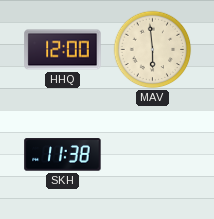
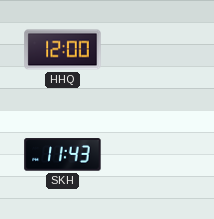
MAV: 5:59 -> none
SKH: 11:38 -> 11:43
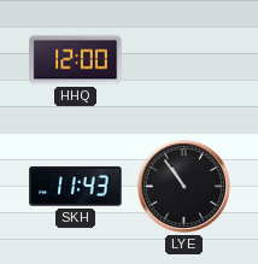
LYE: none -> 10:54
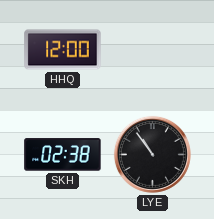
SKH: 11:43 -> 02:38
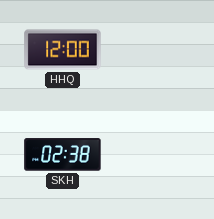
LYE: 10:54 -> none
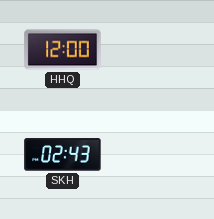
SKH: 02:38 -> 02:43
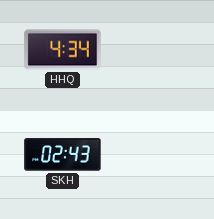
HHQ: 12:00 -> 4:34
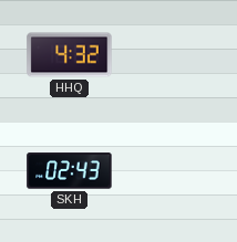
HHQ: 4:34 -> 4:32
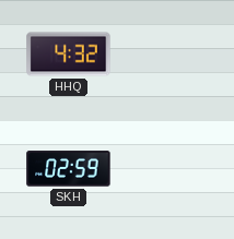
SKH: 02:43 -> 02:59
